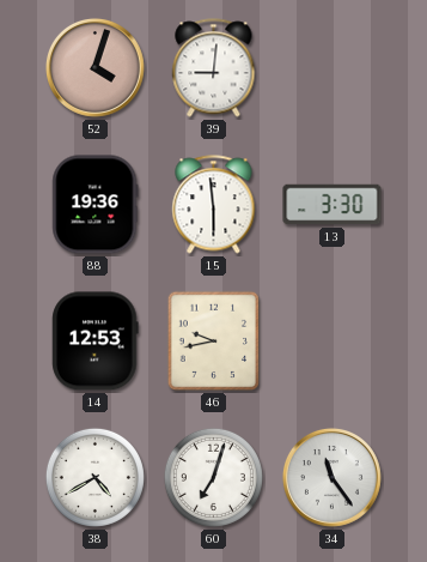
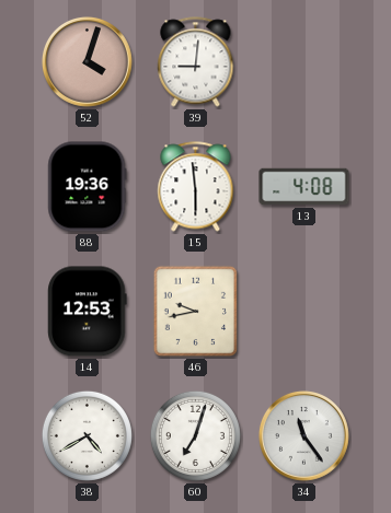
13: 3:30 -> 4:08
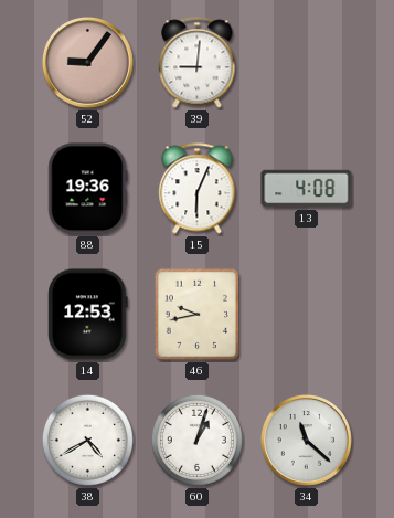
52: 4:03 -> 9:06
15: 5:59 -> 6:04
60: 7:03 -> 1:03
34: 11:24 -> 11:22
